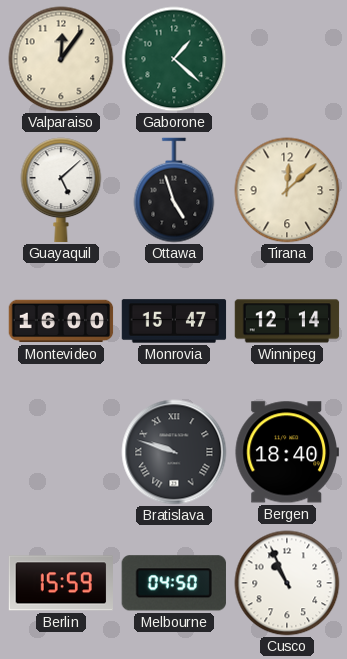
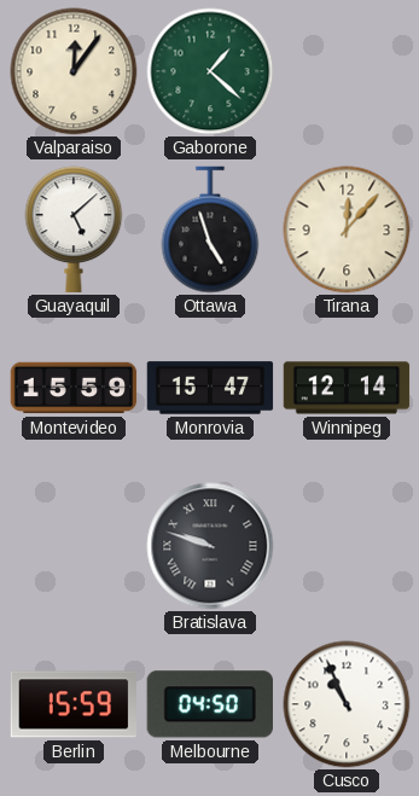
Tirana: 12:08 -> 12:07
Montevideo: 16:00 -> 15:59
Bergen: 18:40 -> none
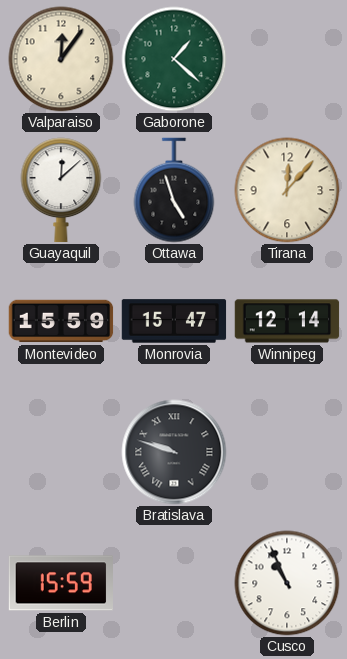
Guayaquil: 5:08 -> 12:08
Melbourne: 04:50 -> none
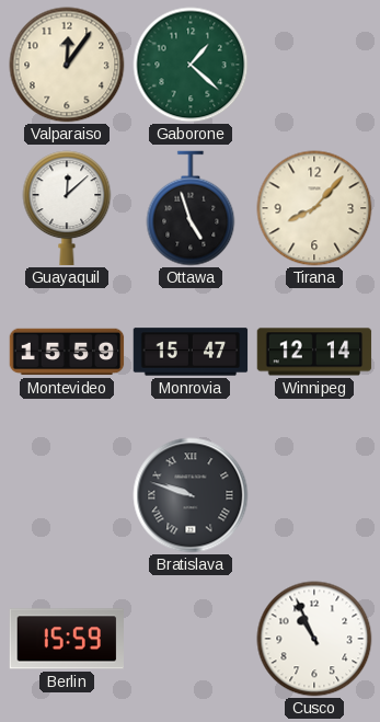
Tirana: 12:07 -> 8:07
